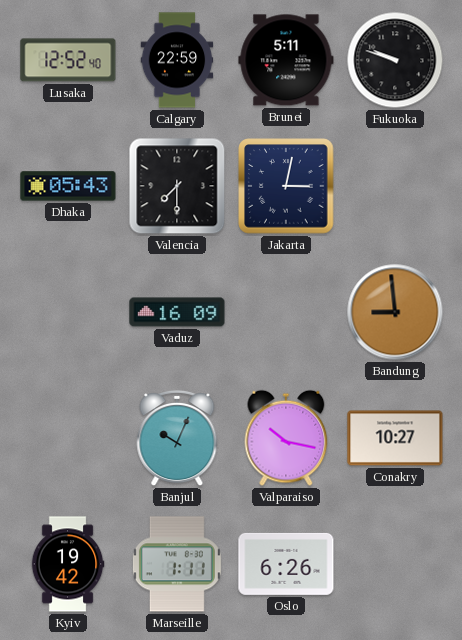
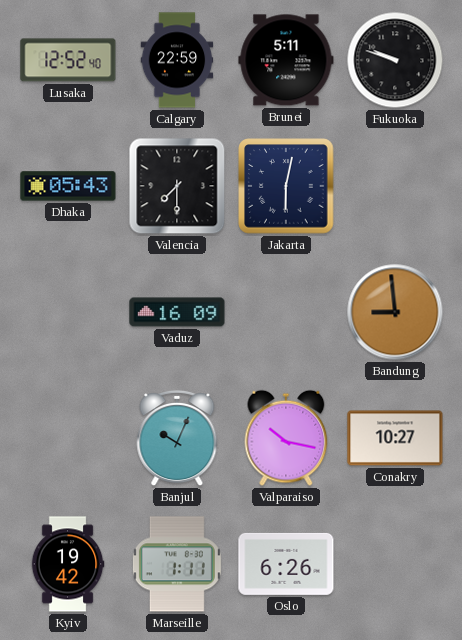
Jakarta: 3:02 -> 6:02
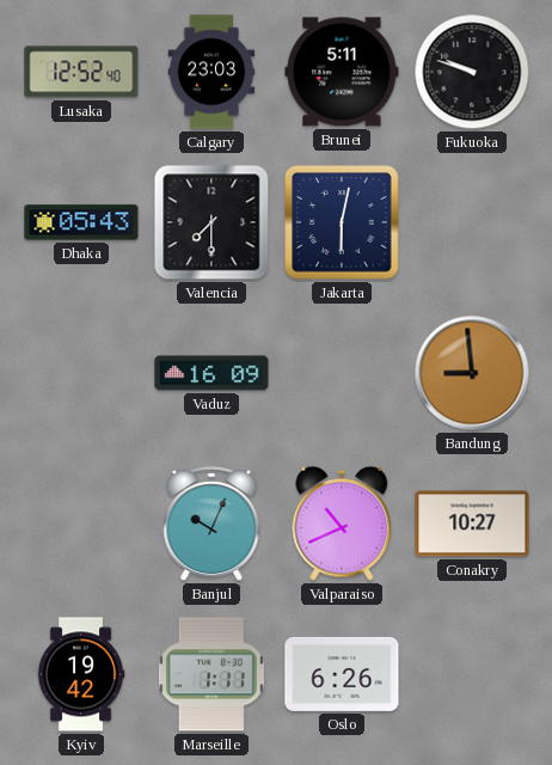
Calgary: 22:59 -> 23:03
Valparaiso: 10:17 -> 10:41
